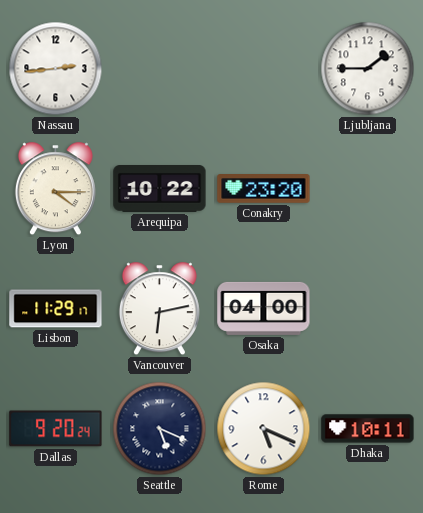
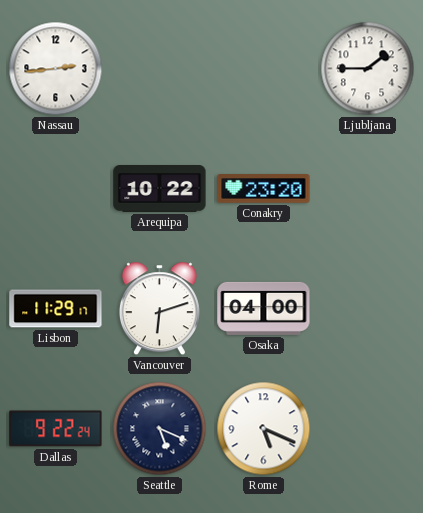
Lyon: 4:15 -> none
Vancouver: 6:13 -> 6:12
Dallas: 9:20 -> 9:22
Dhaka: 10:11 -> none
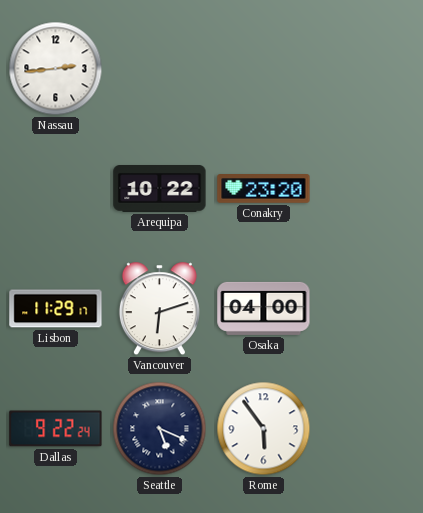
Ljubljana: 1:45 -> none
Rome: 5:19 -> 5:54
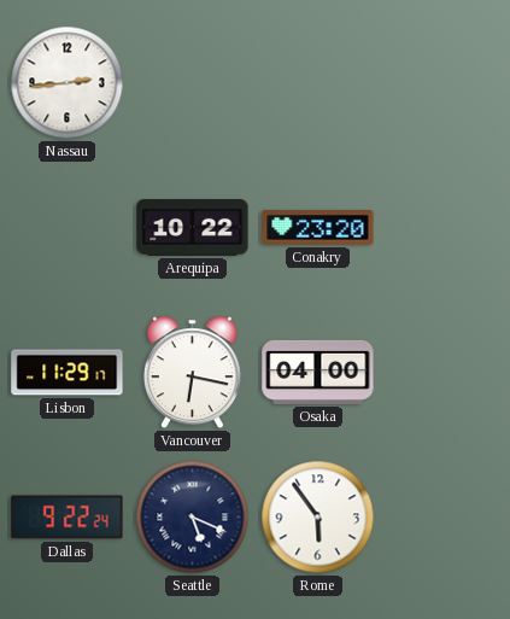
Vancouver: 6:12 -> 6:17
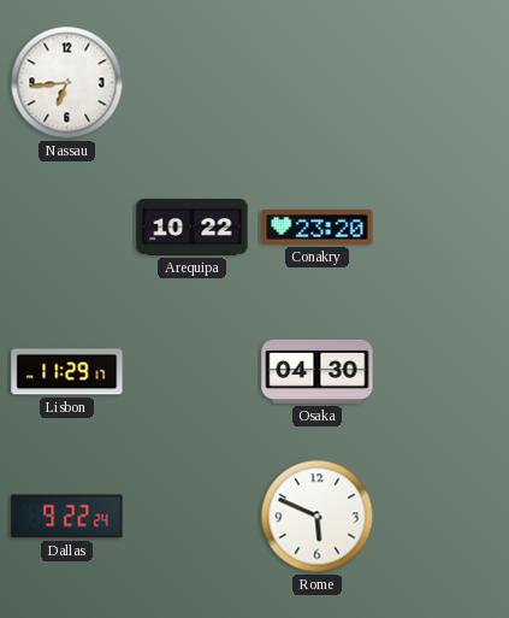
Nassau: 2:44 -> 6:44
Vancouver: 6:17 -> none
Osaka: 04:00 -> 04:30
Seattle: 5:19 -> none
Rome: 5:54 -> 5:49
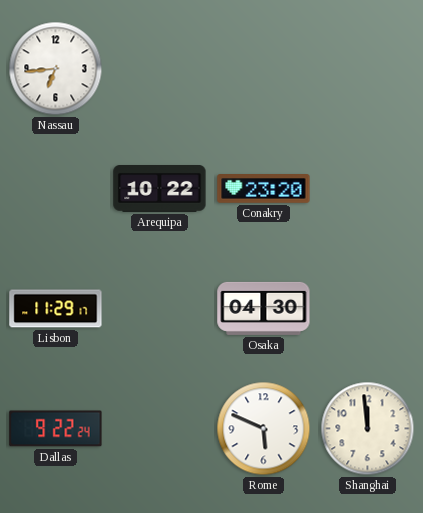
Shanghai: none -> 11:59
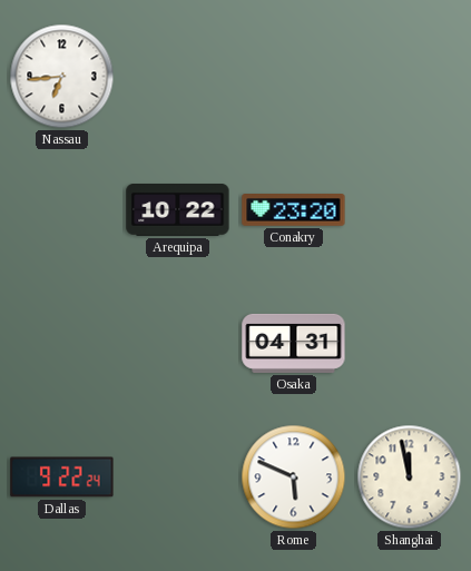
Lisbon: 11:29 -> none
Osaka: 04:30 -> 04:31
Shanghai: 11:59 -> 11:58
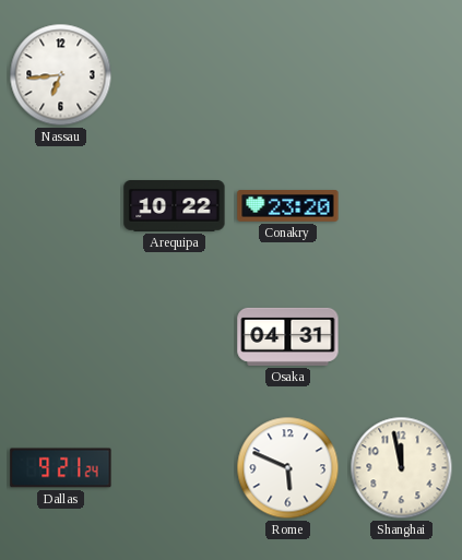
Dallas: 9:22 -> 9:21
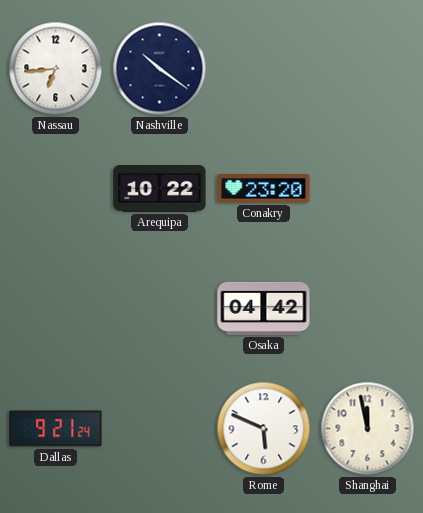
Nashville: none -> 10:21
Osaka: 04:31 -> 04:42
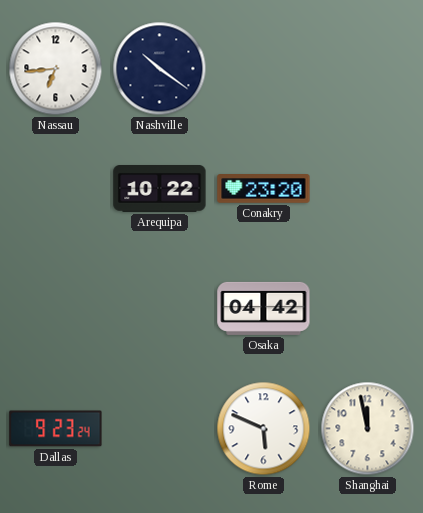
Dallas: 9:21 -> 9:23
